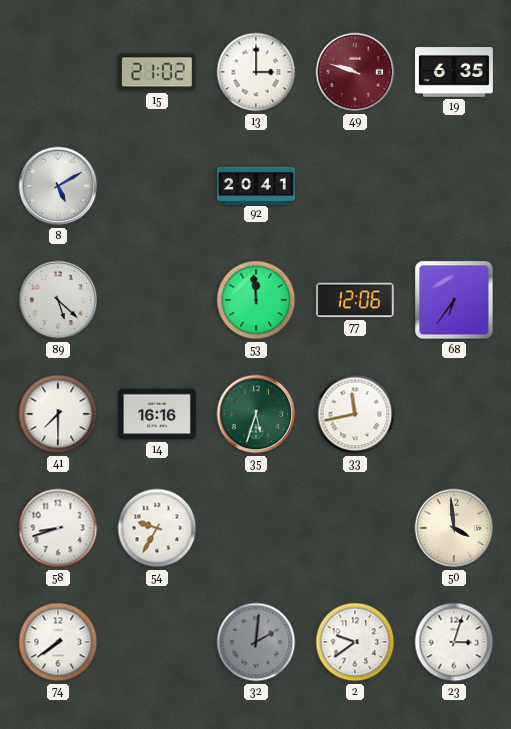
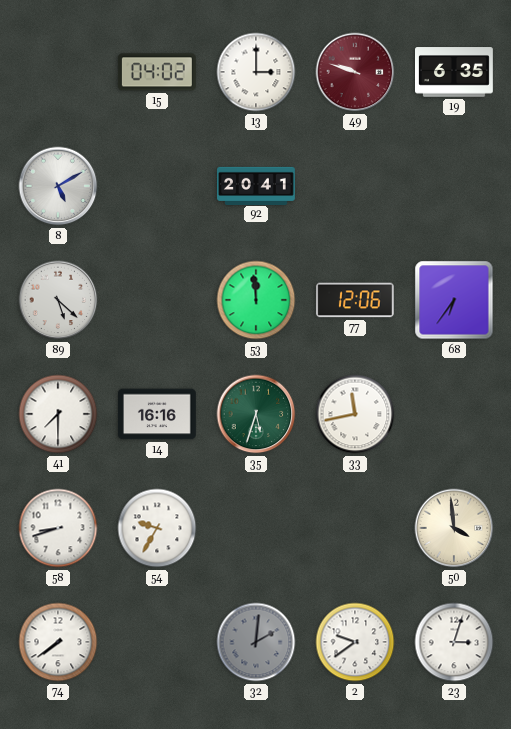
15: 21:02 -> 04:02
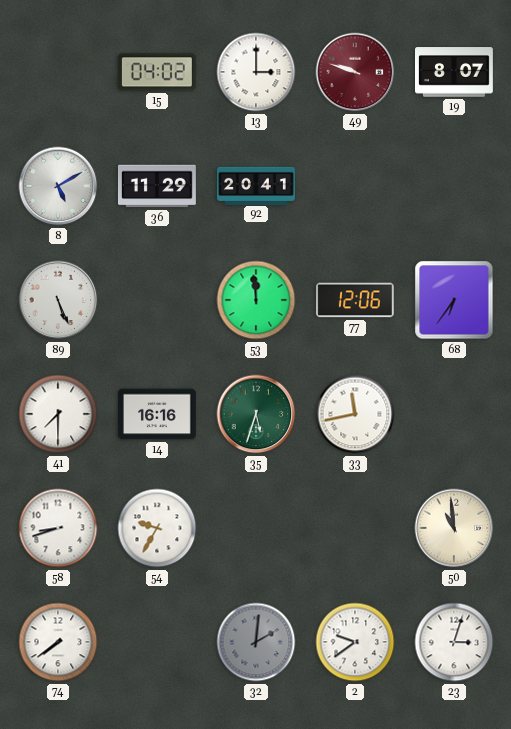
19: 6:35 -> 8:07
36: none -> 11:29
89: 5:22 -> 5:26
50: 3:59 -> 10:59
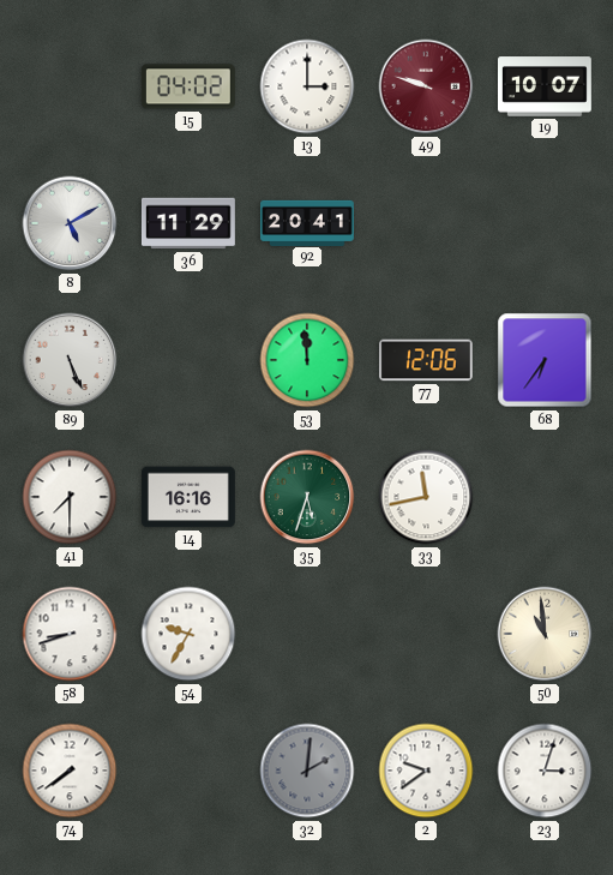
19: 8:07 -> 10:07
